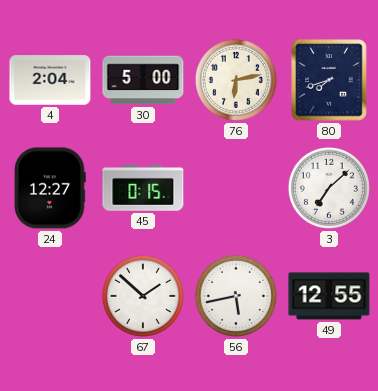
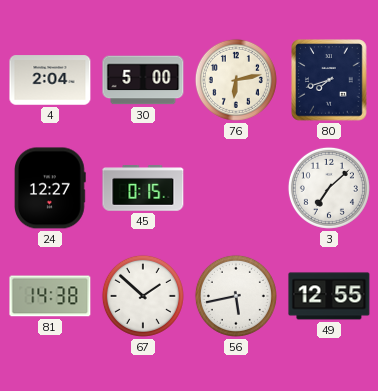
81: none -> 14:38
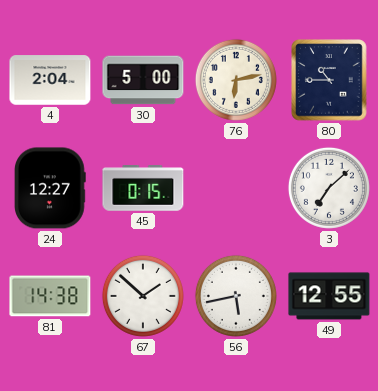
80: 7:42 -> 10:45
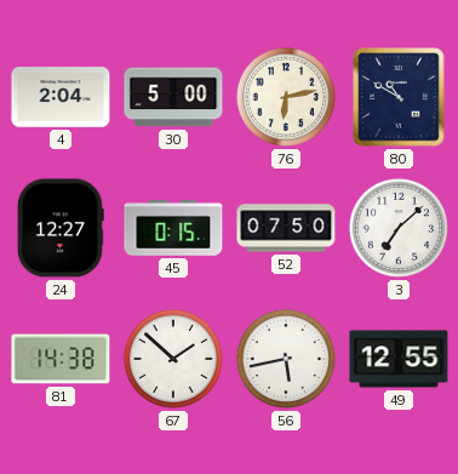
80: 10:45 -> 10:50
52: none -> 07:50
